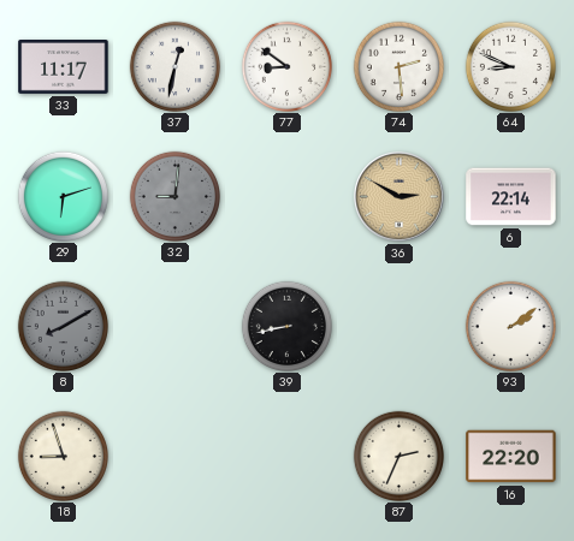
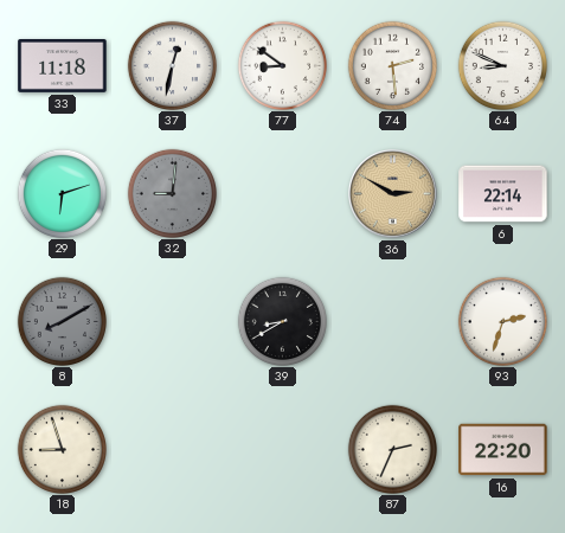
33: 11:17 -> 11:18
39: 8:43 -> 8:40
93: 2:09 -> 2:33
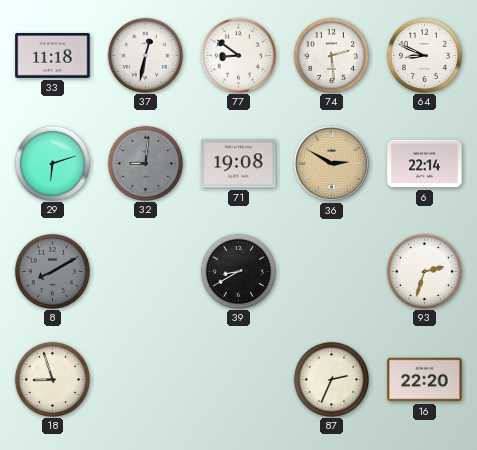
71: none -> 19:08
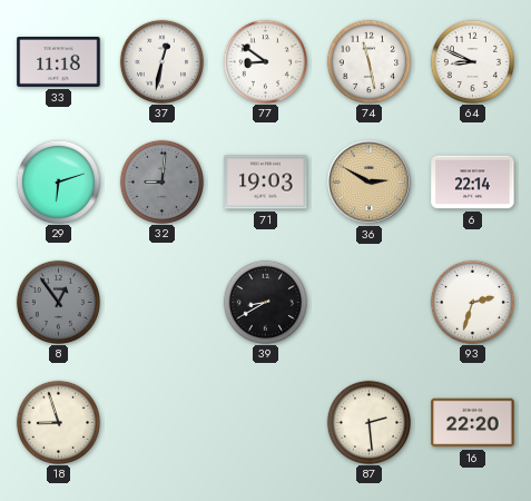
74: 2:29 -> 11:28
71: 19:08 -> 19:03
8: 8:10 -> 12:54
87: 2:34 -> 2:29
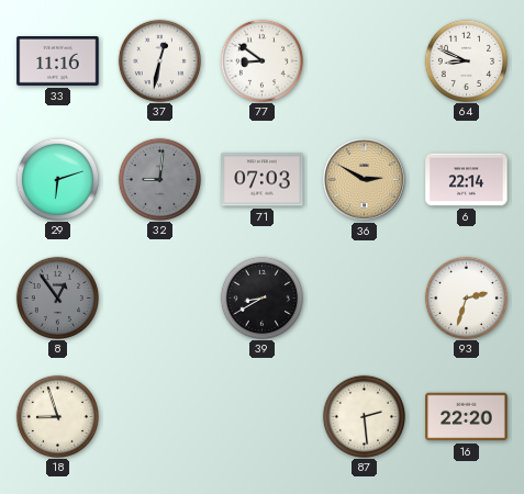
33: 11:18 -> 11:16
74: 11:28 -> none
71: 19:03 -> 07:03
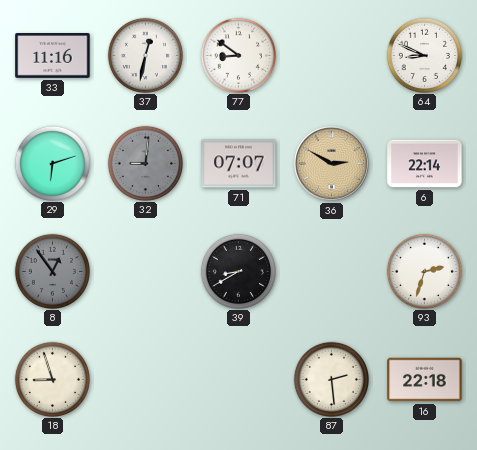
71: 07:03 -> 07:07
16: 22:20 -> 22:18
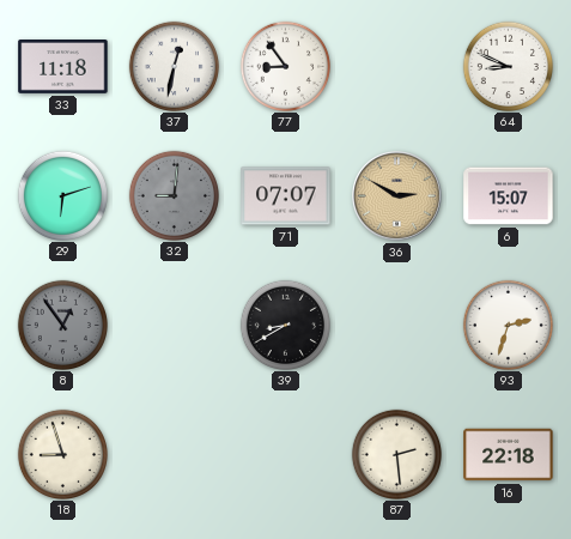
33: 11:16 -> 11:18
77: 8:51 -> 8:54
6: 22:14 -> 15:07
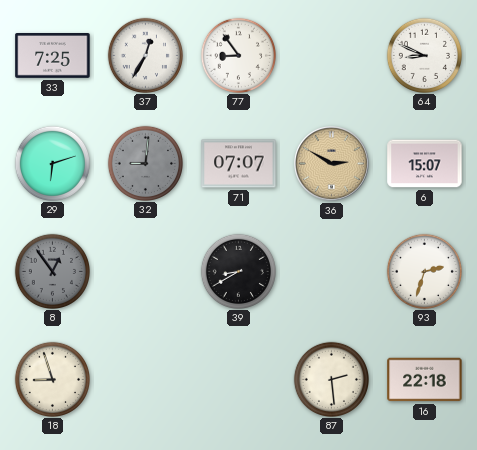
33: 11:18 -> 7:25
37: 12:32 -> 12:35
